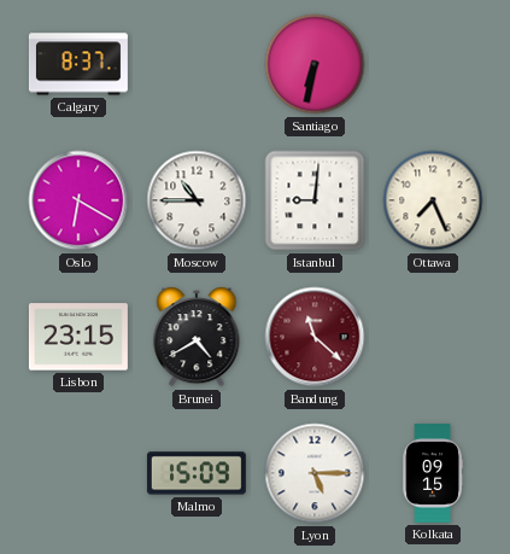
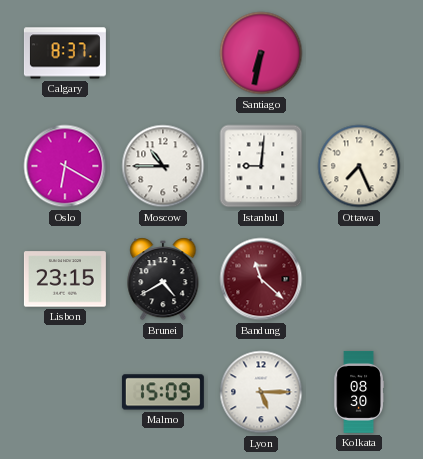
Kolkata: 09:15 -> 08:30
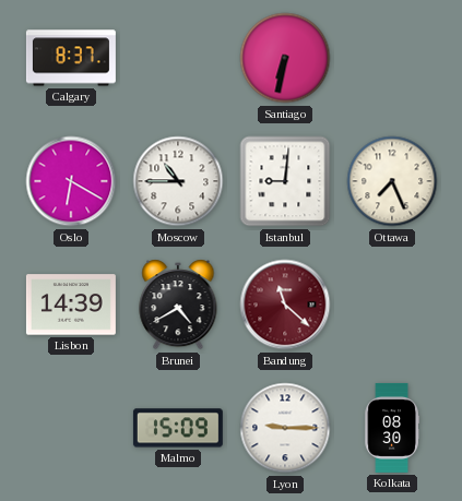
Lisbon: 23:15 -> 14:39
Lyon: 5:15 -> 9:15
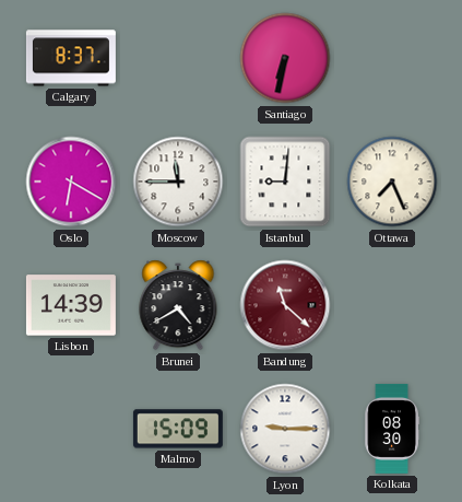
Moscow: 10:45 -> 11:45
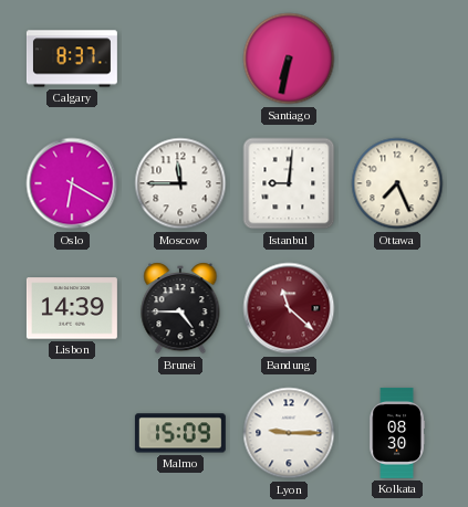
Brunei: 4:40 -> 4:45
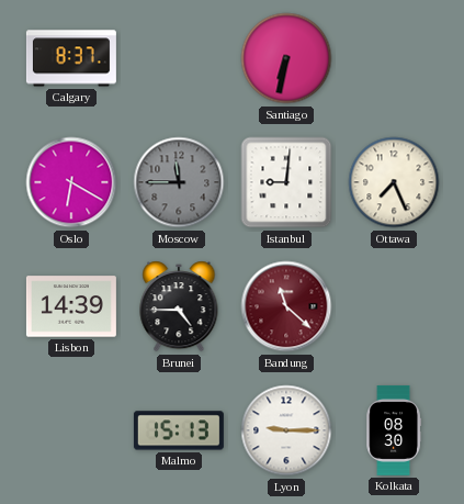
Moscow dial: white -> grey
Malmo: 15:09 -> 15:13
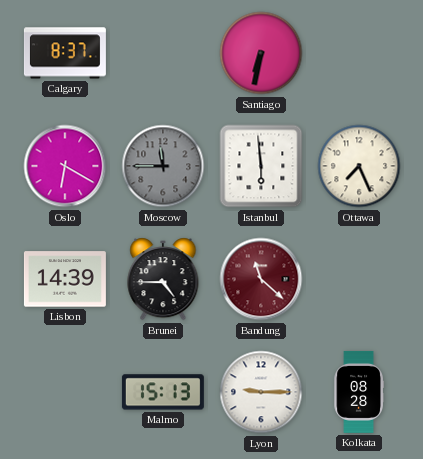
Istanbul: 9:01 -> 5:59
Kolkata: 08:30 -> 08:28
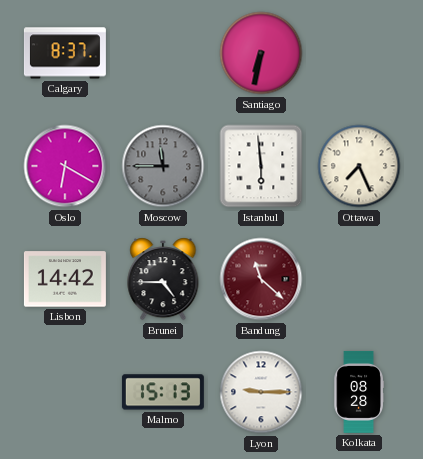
Lisbon: 14:39 -> 14:42
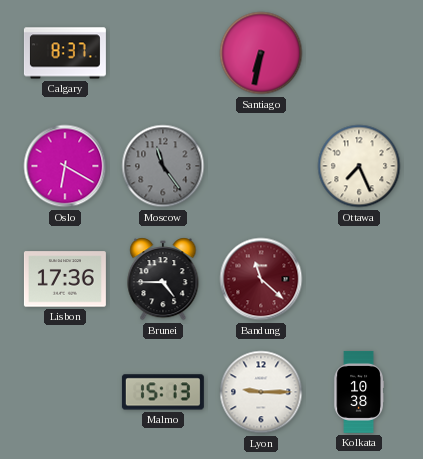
Moscow: 11:45 -> 11:24
Istanbul: 5:59 -> none
Lisbon: 14:42 -> 17:36
Kolkata: 08:28 -> 10:38
